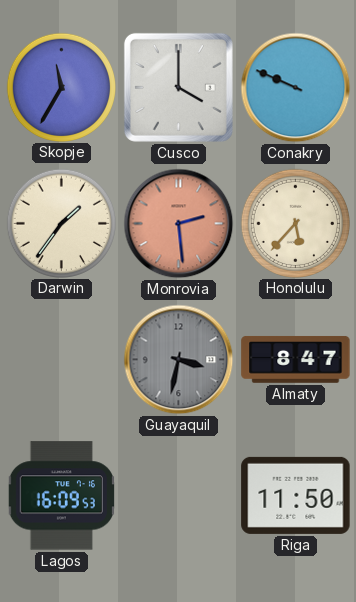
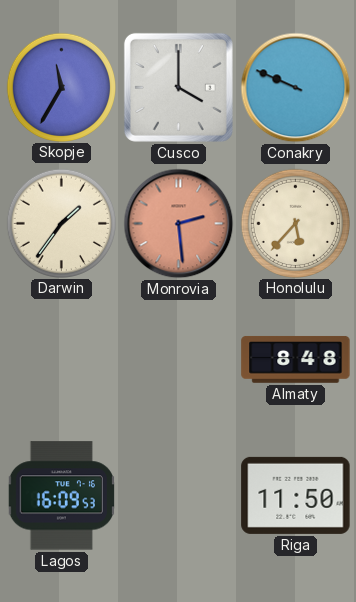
Guayaquil: 3:32 -> none
Almaty: 8:47 -> 8:48
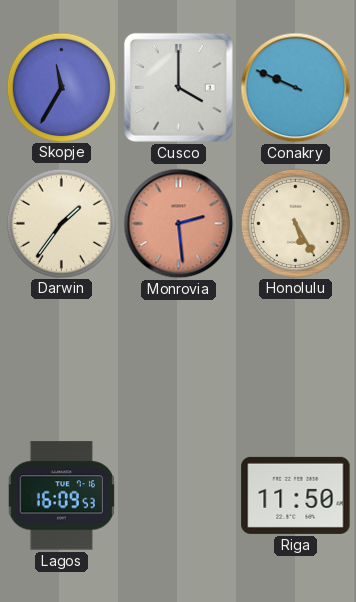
Honolulu: 5:37 -> 5:25
Almaty: 8:48 -> none
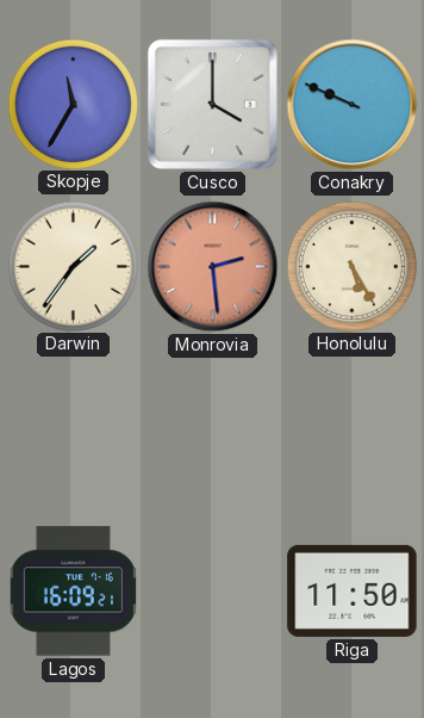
Lagos: 16:09:53 -> 16:09:21
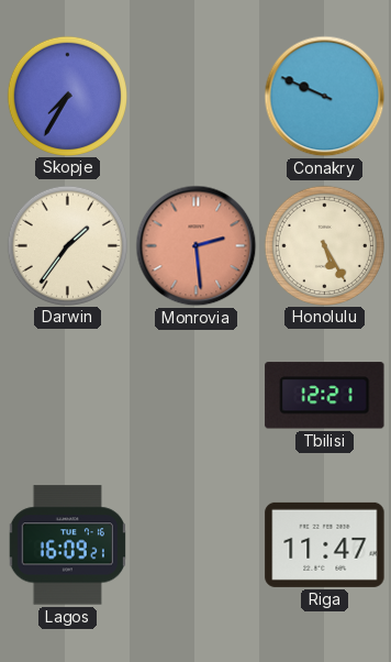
Skopje: 11:35 -> 7:35
Cusco: 4:00 -> none
Tbilisi: none -> 12:21
Riga: 11:50 -> 11:47
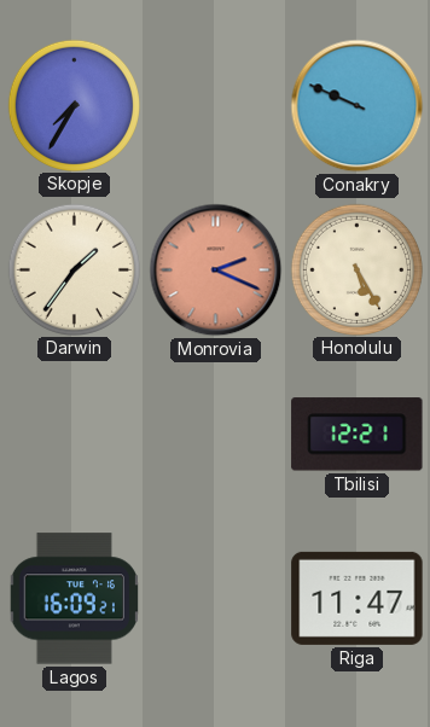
Monrovia: 2:29 -> 2:19
